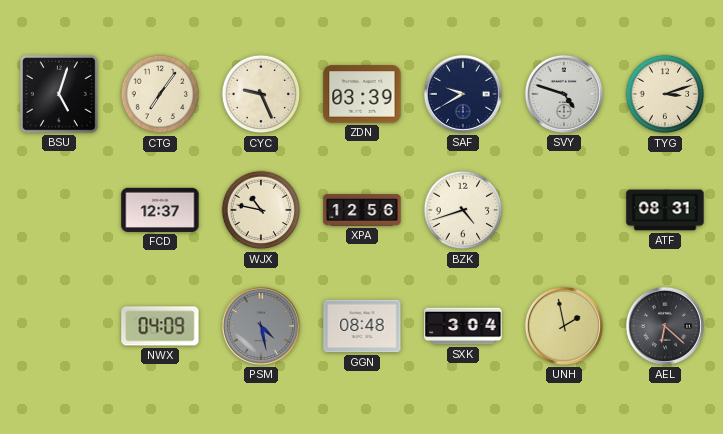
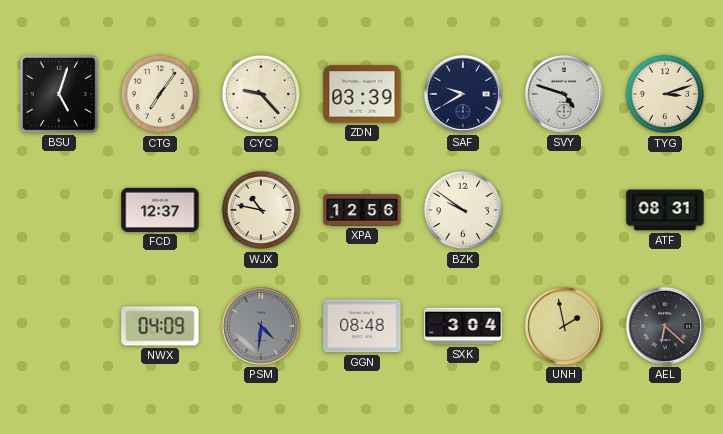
CYC: 9:26 -> 9:23
BZK: 4:42 -> 9:51
PSM: 4:28 -> 4:31
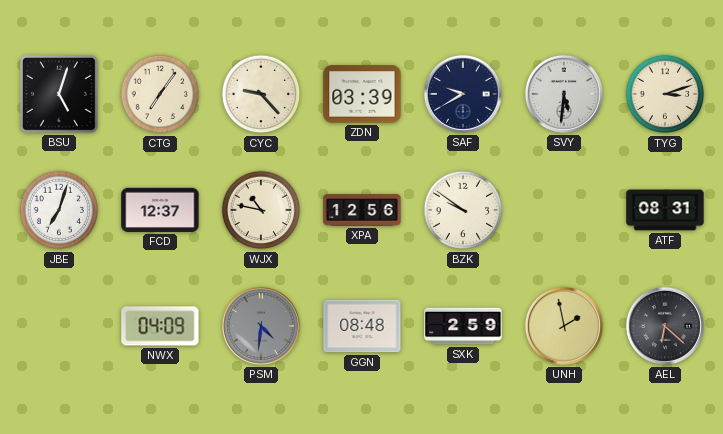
SVY: 4:48 -> 5:31
JBE: none -> 7:03
SXK: 3:04 -> 2:59
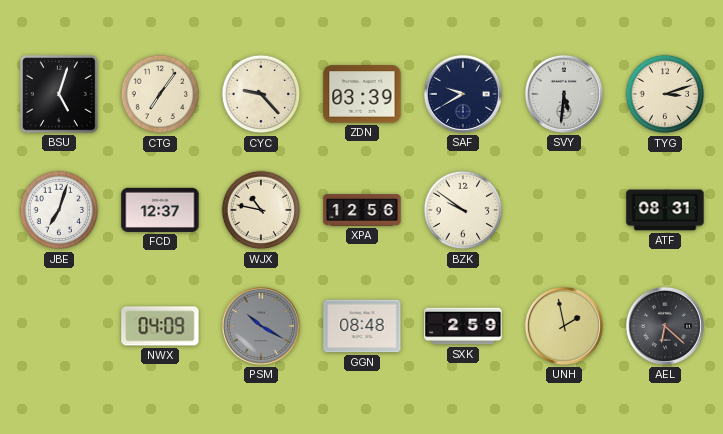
PSM: 4:31 -> 10:20
